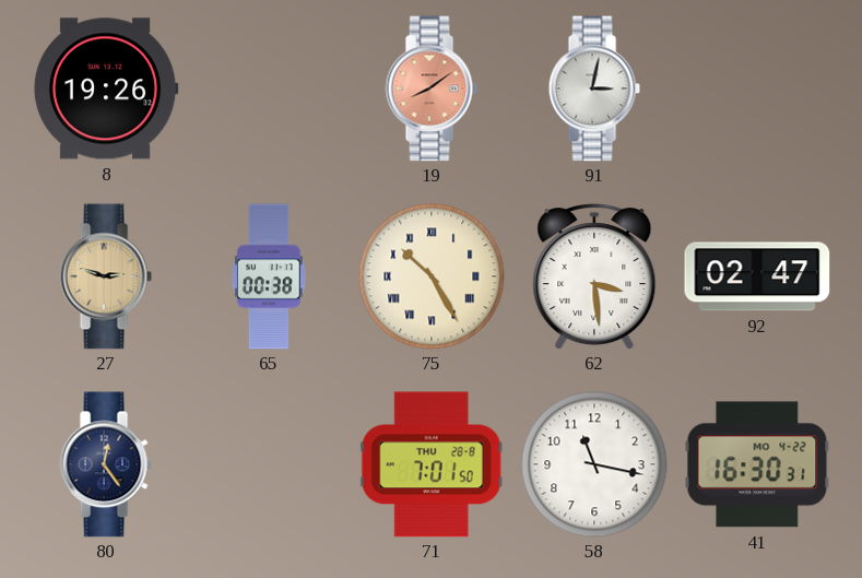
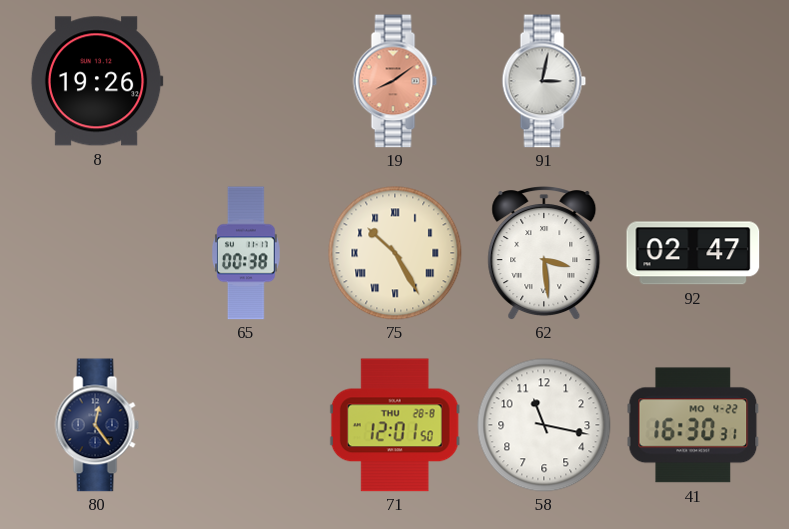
27: 2:48 -> none
71: 7:01 -> 12:01
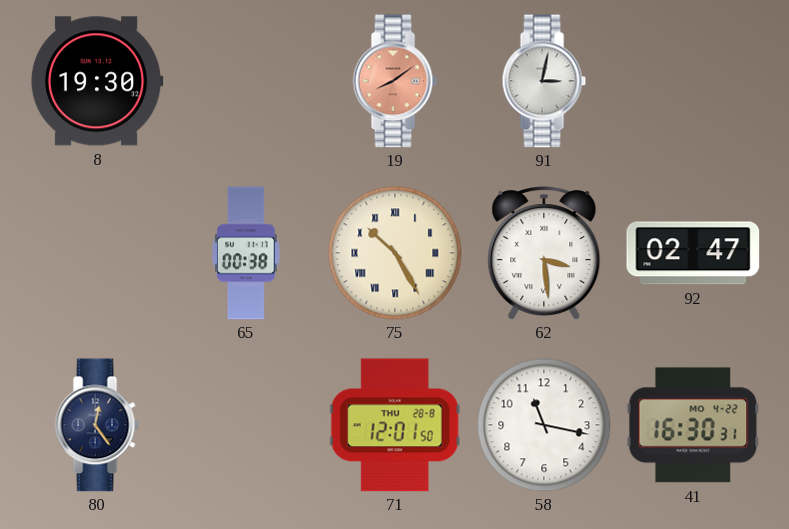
8: 19:26 -> 19:30
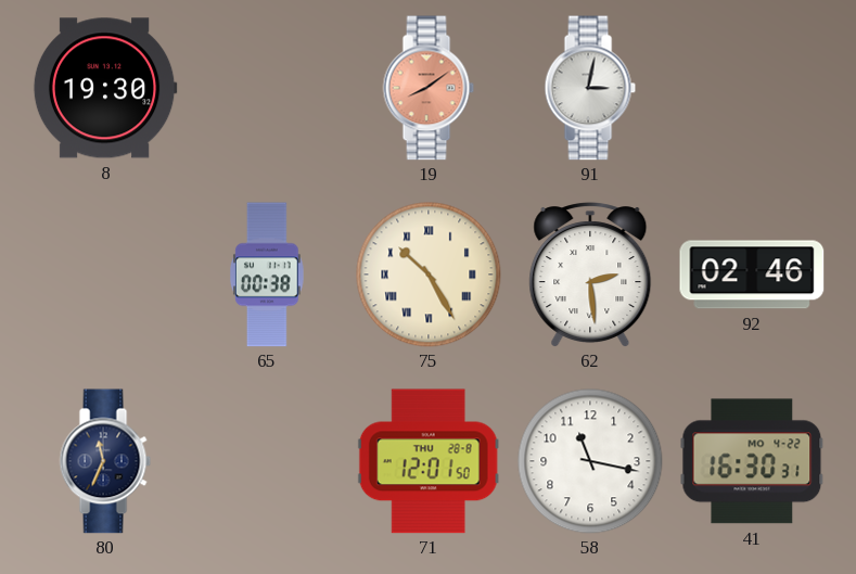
62: 3:29 -> 2:29
92: 02:47 -> 02:46
80: 12:24 -> 11:34
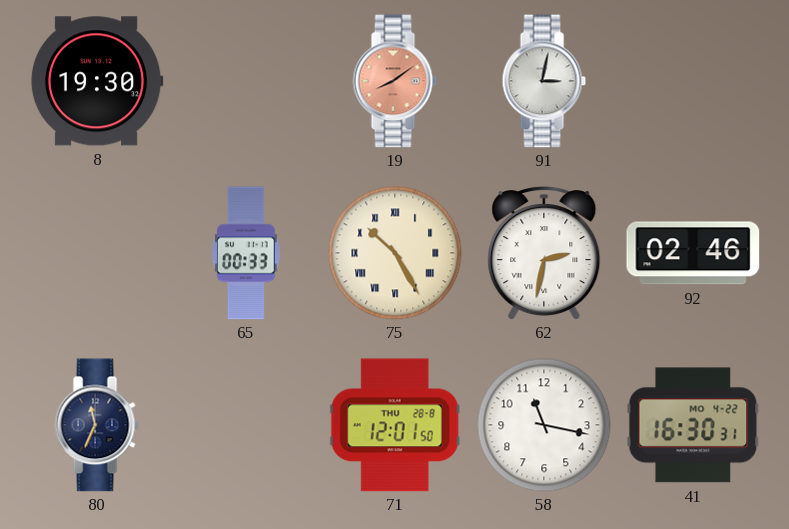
65: 00:38 -> 00:33
62: 2:29 -> 2:32
